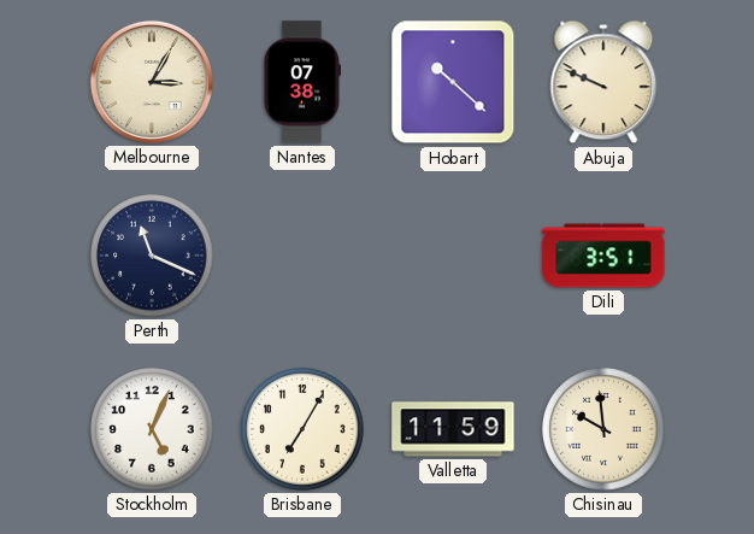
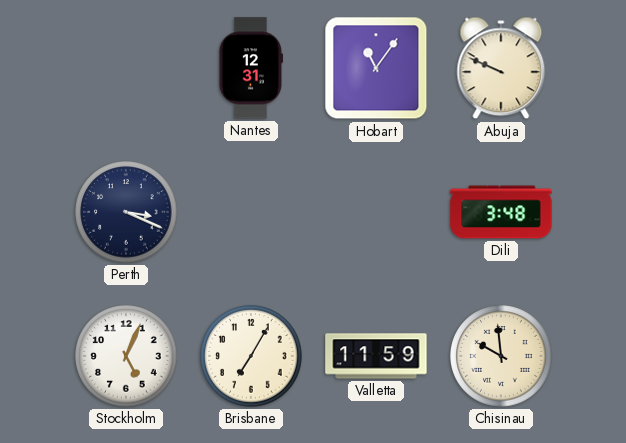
Melbourne: 3:05 -> none
Nantes: 07:38 -> 12:31
Hobart: 10:22 -> 11:06
Perth: 11:19 -> 3:19
Dili: 3:51 -> 3:48
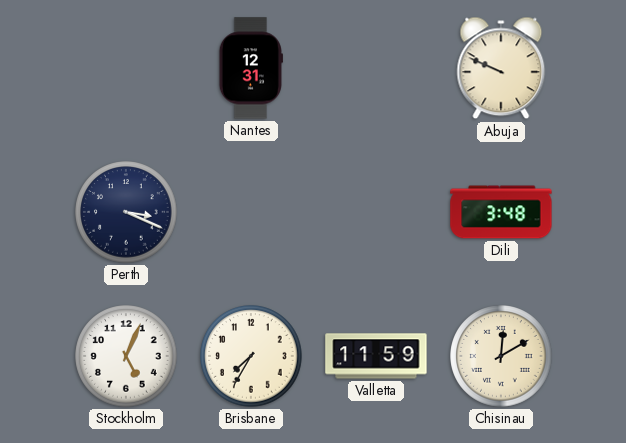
Hobart: 11:06 -> none
Brisbane: 7:05 -> 7:35
Chisinau: 9:59 -> 12:10
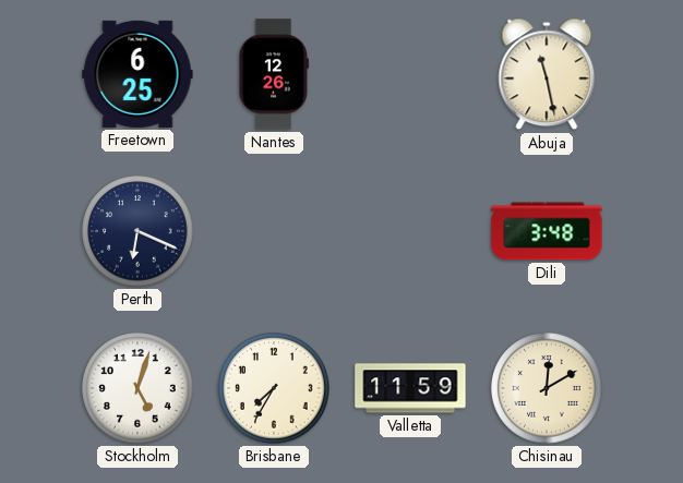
Freetown: none -> 6:25
Nantes: 12:31 -> 12:26
Abuja: 9:49 -> 11:28
Perth: 3:19 -> 6:19
Stockholm: 5:04 -> 5:03
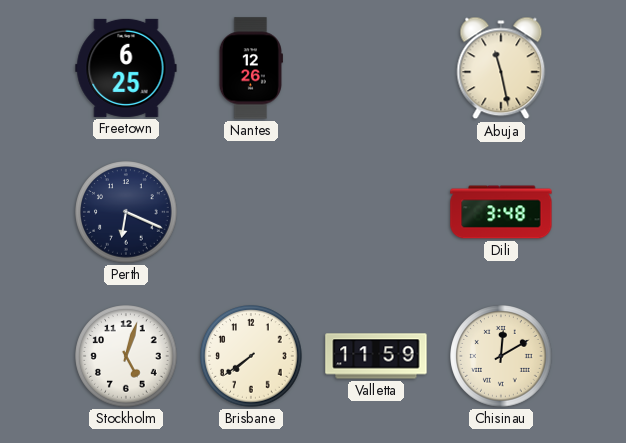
Brisbane: 7:35 -> 7:39
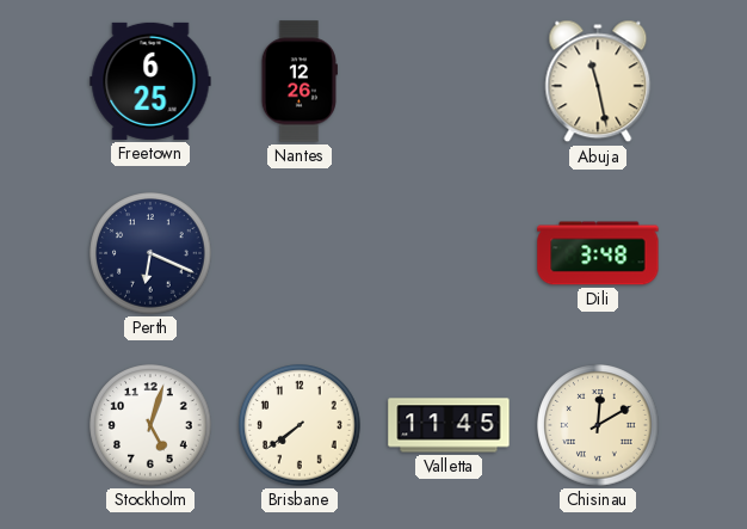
Valletta: 11:59 -> 11:45
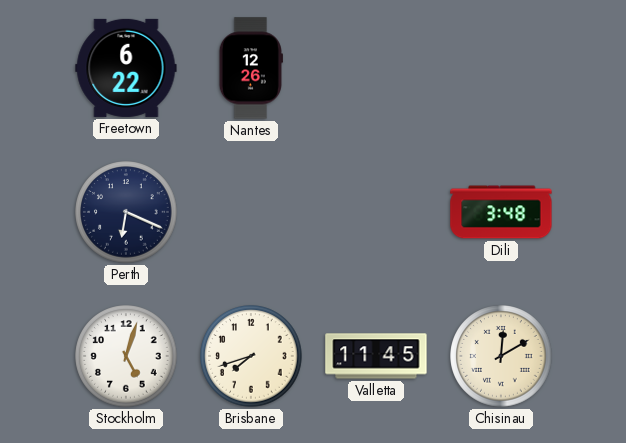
Freetown: 6:25 -> 6:22
Abuja: 11:28 -> none
Brisbane: 7:39 -> 7:42
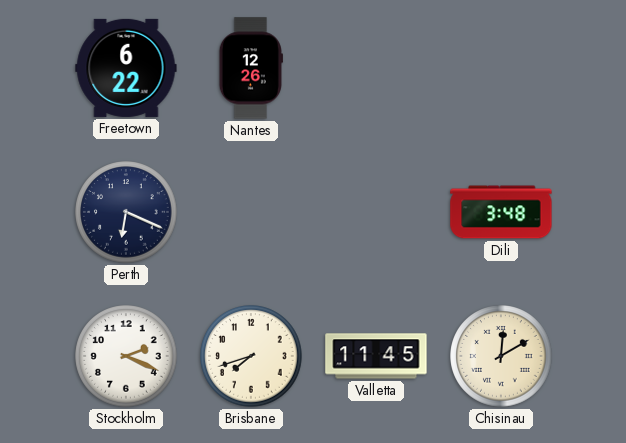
Stockholm: 5:03 -> 2:19
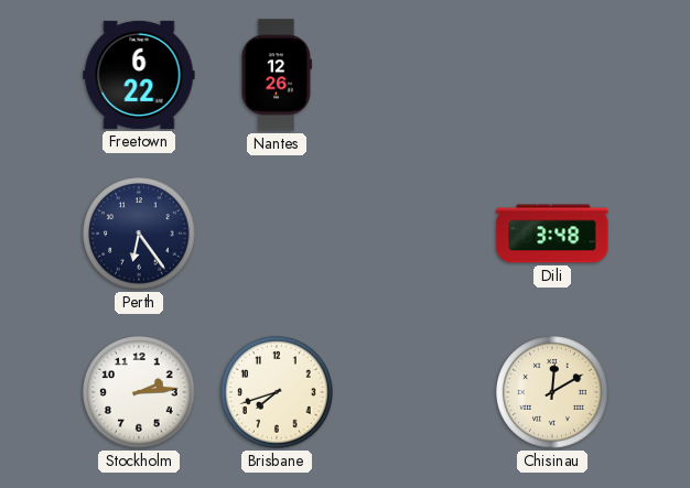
Perth: 6:19 -> 6:24
Stockholm: 2:19 -> 2:14
Valletta: 11:45 -> none
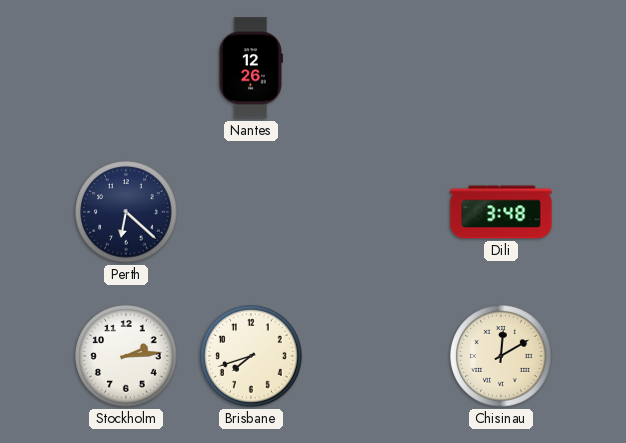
Freetown: 6:22 -> none
Perth: 6:24 -> 6:22
